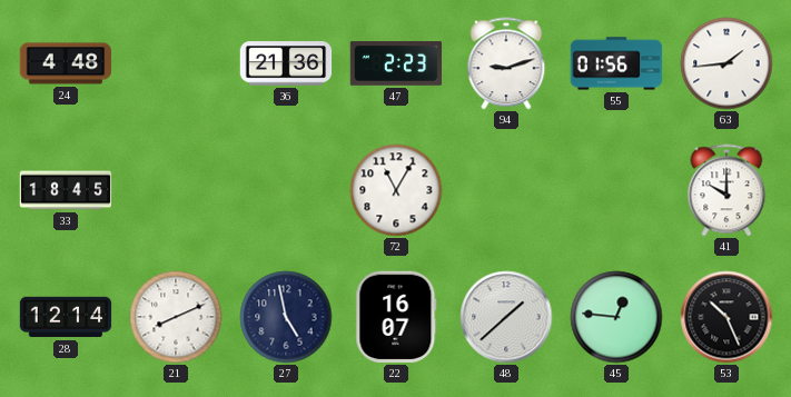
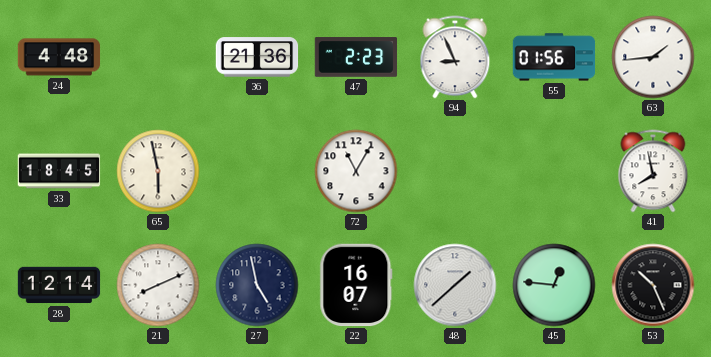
94: 9:12 -> 8:56
65: none -> 5:58
41: 10:00 -> 7:58
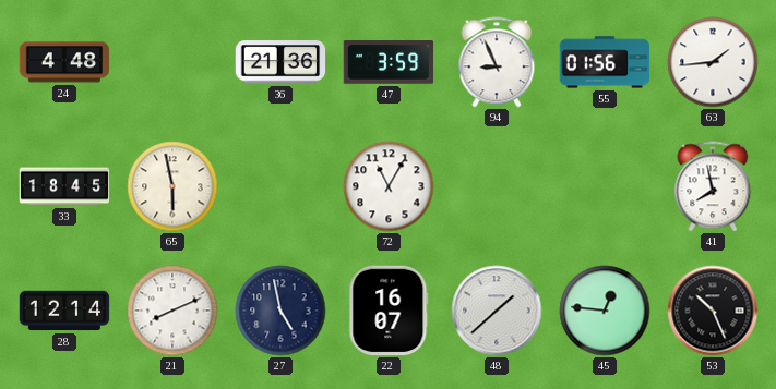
47: 2:23 -> 3:59
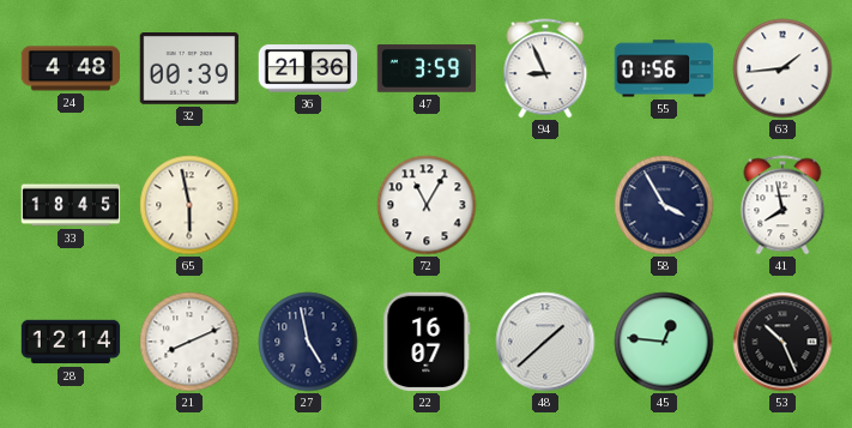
32: none -> 00:39
58: none -> 3:55
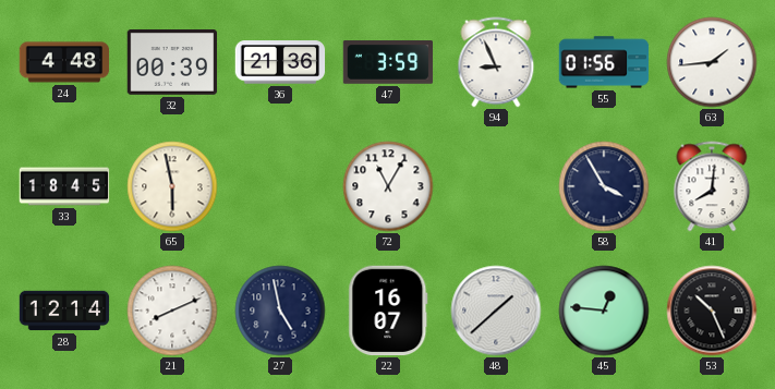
41: 7:58 -> 8:01
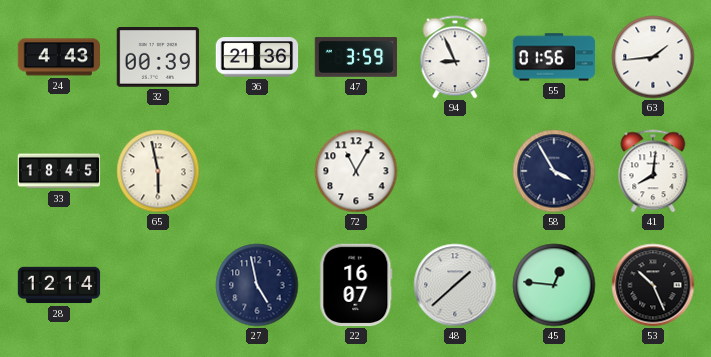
24: 4:48 -> 4:43
21: 8:11 -> none
